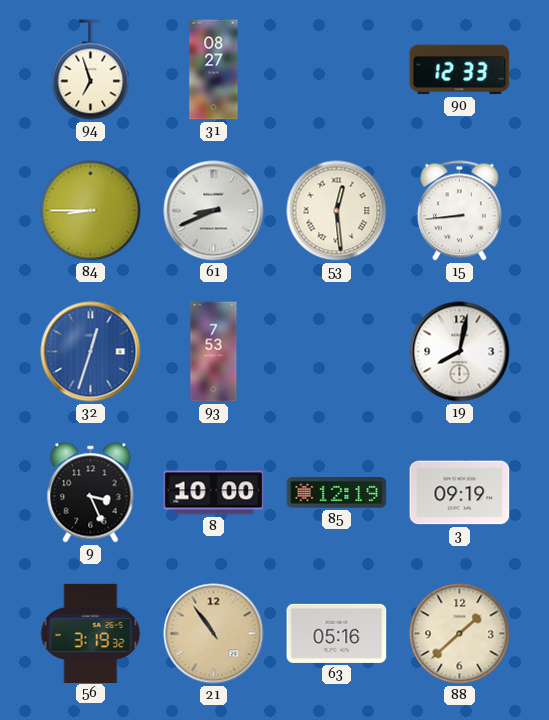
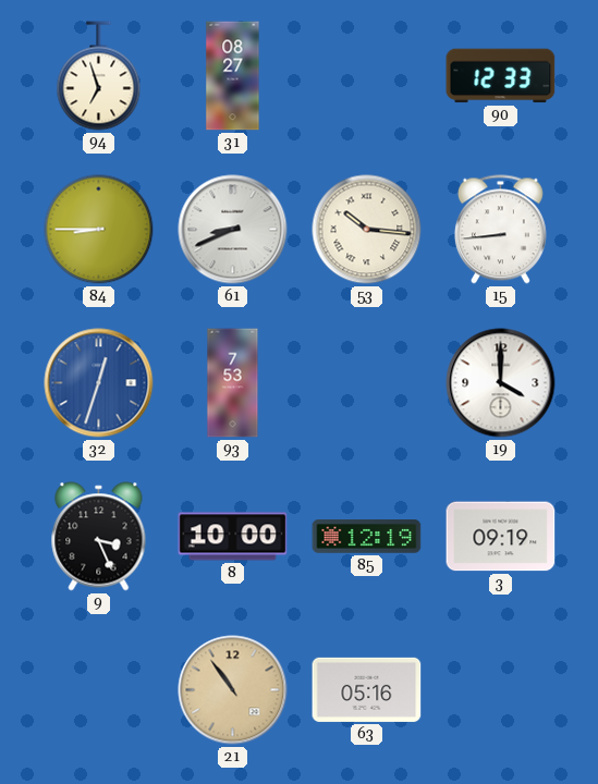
53: 12:29 -> 10:16
19: 8:02 -> 4:00
56: 3:19 -> none
88: 1:38 -> none
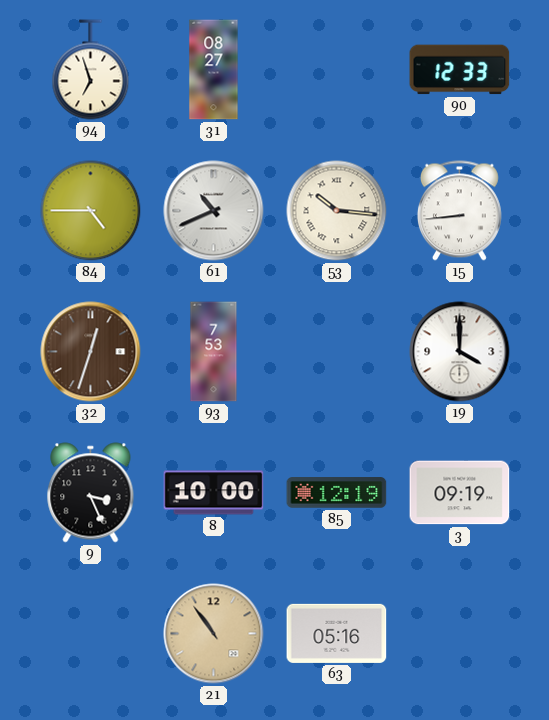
84: 8:45 -> 4:45
61: 8:41 -> 10:41
32 dial: blue -> brown
